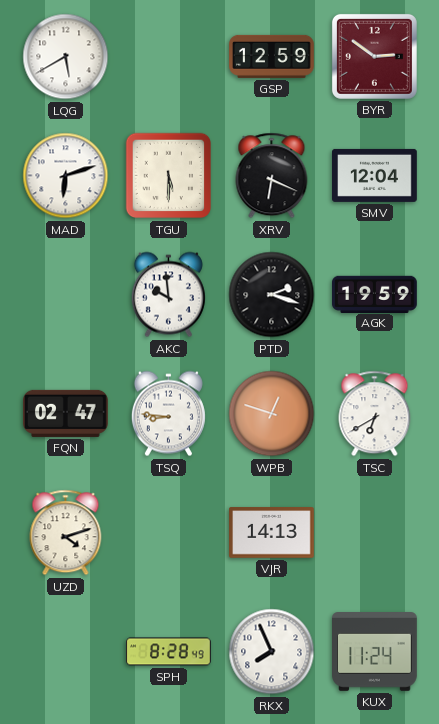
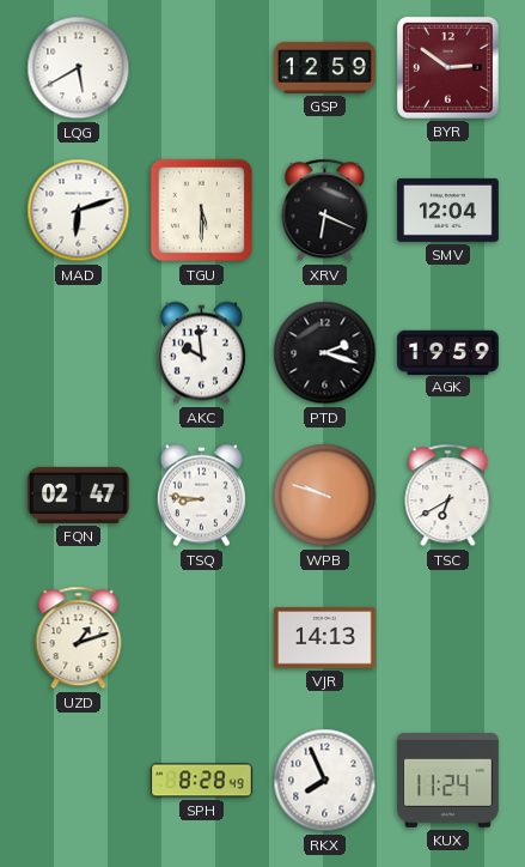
WPB: 12:48 -> 9:48
UZD: 4:12 -> 1:12
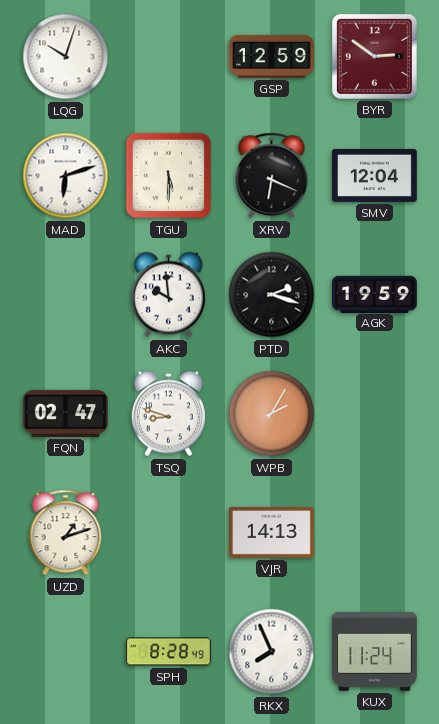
LQG: 5:40 -> 10:03
TSQ: 8:46 -> 8:48
WPB: 9:48 -> 2:05
TSC: 6:40 -> none
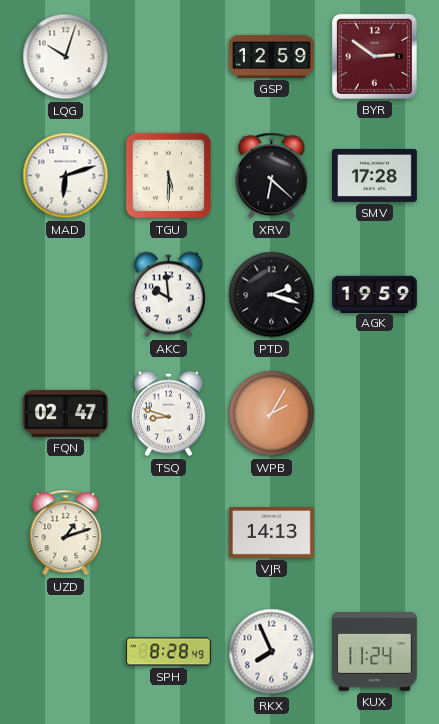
XRV: 6:19 -> 6:22
SMV: 12:04 -> 17:28
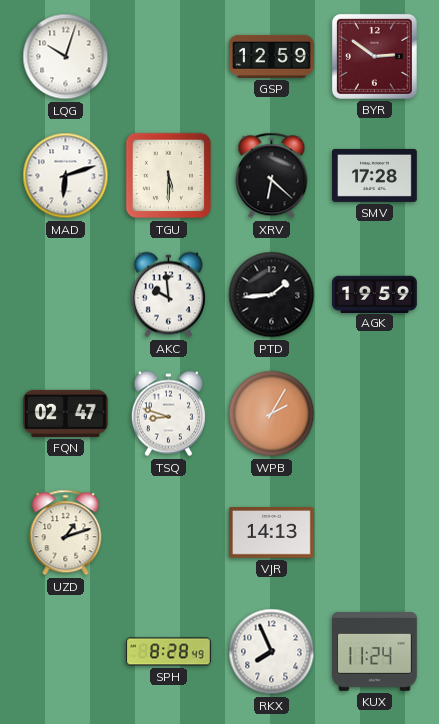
PTD: 2:18 -> 1:44
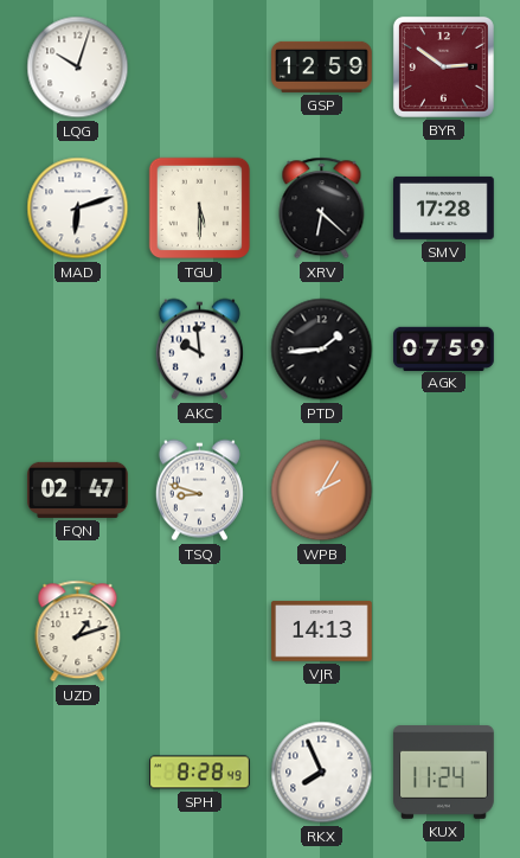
AGK: 19:59 -> 07:59
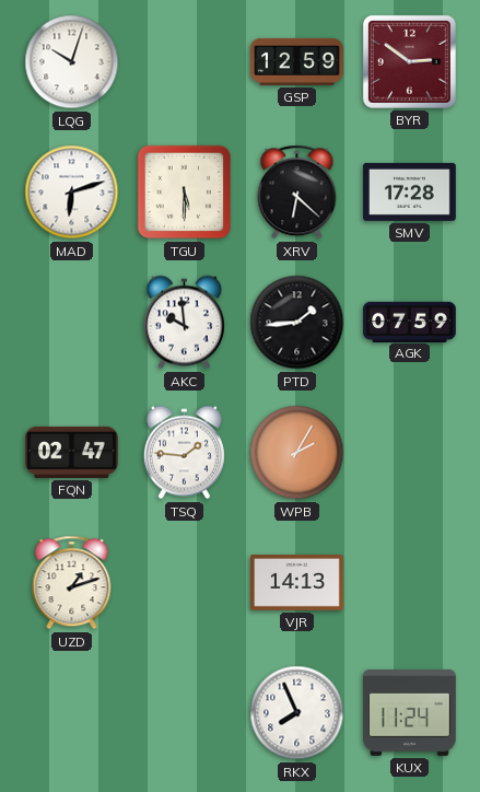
TSQ: 8:48 -> 1:46
SPH: 8:28 -> none
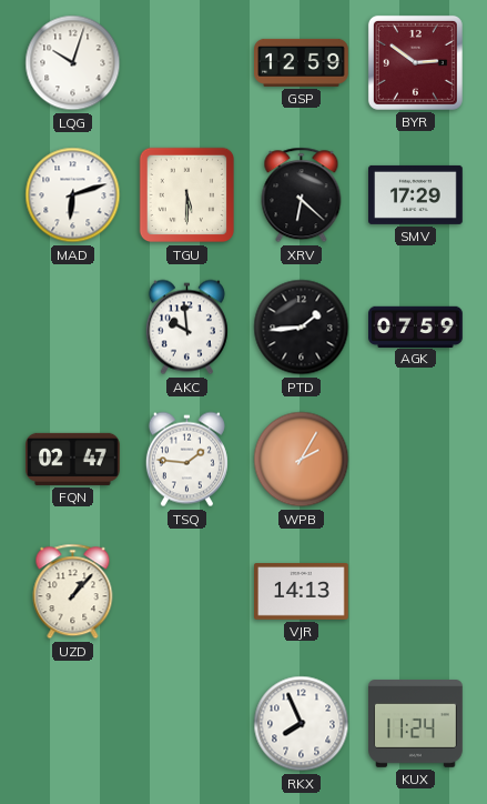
SMV: 17:28 -> 17:29
UZD: 1:12 -> 1:07
